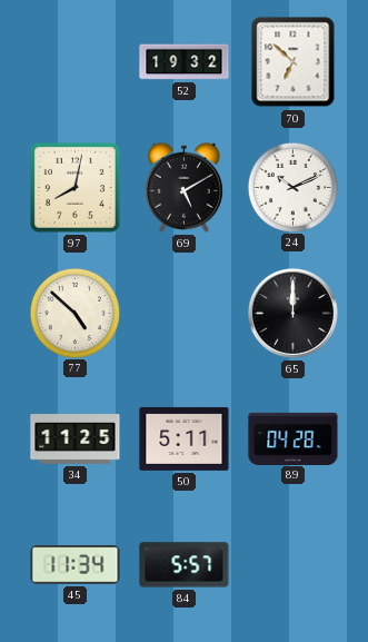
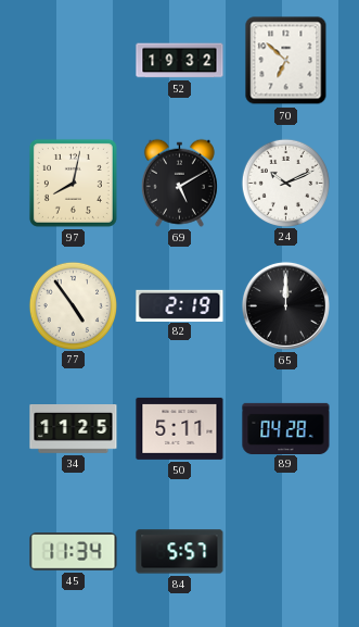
77: 4:52 -> 4:54
82: none -> 2:19
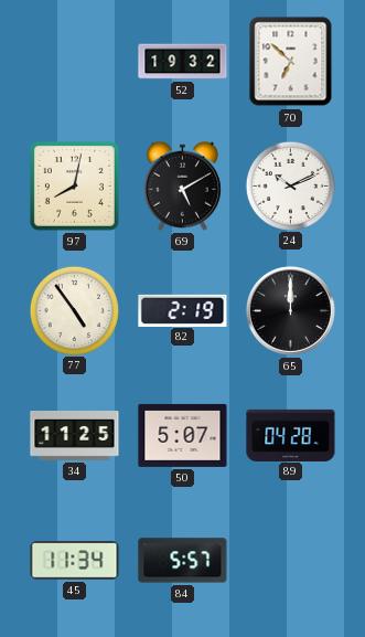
50: 5:11 -> 5:07
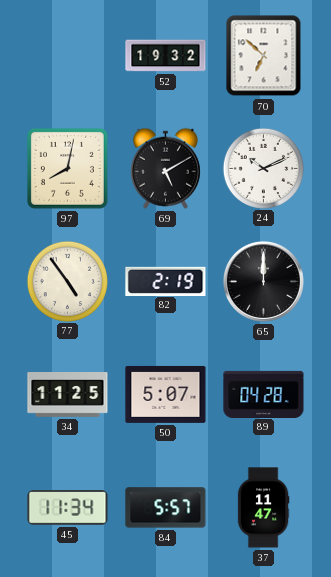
37: none -> 11:47
